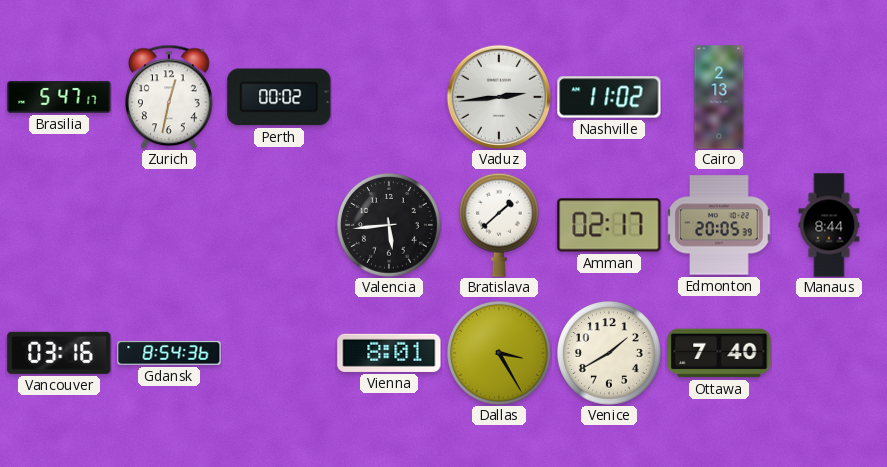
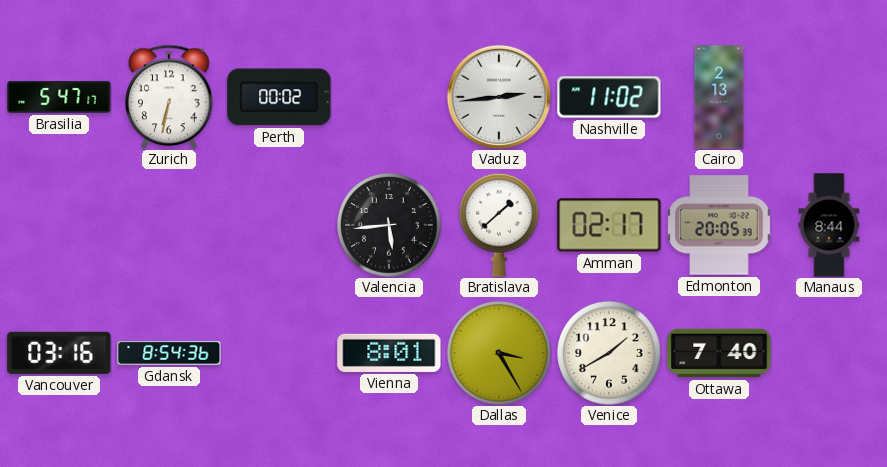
Zurich: 12:32 -> 6:32
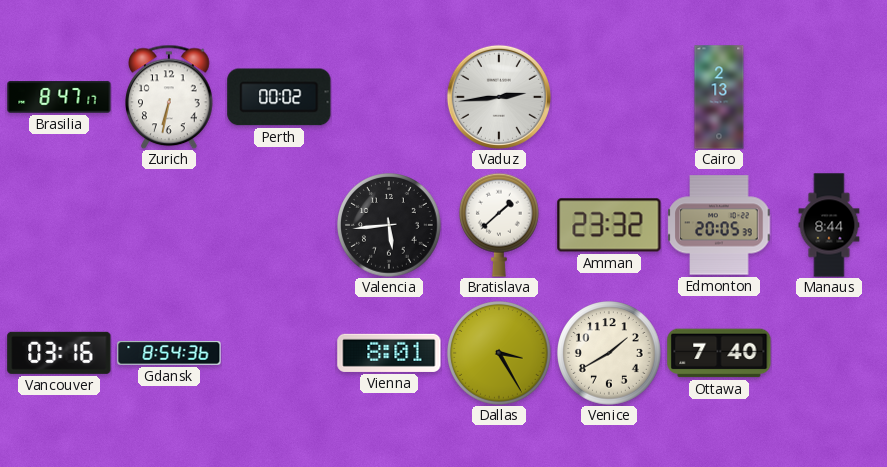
Brasilia: 5:47 -> 8:47
Nashville: 11:02 -> none
Amman: 02:17 -> 23:32
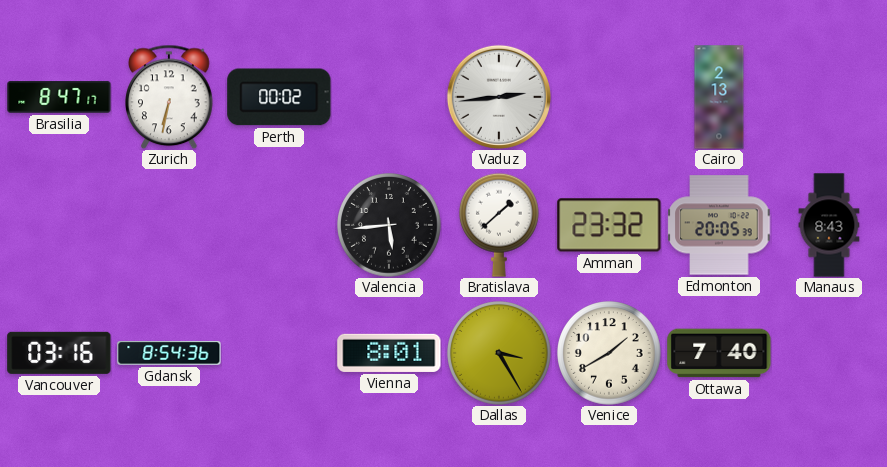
Manaus: 8:44 -> 8:43
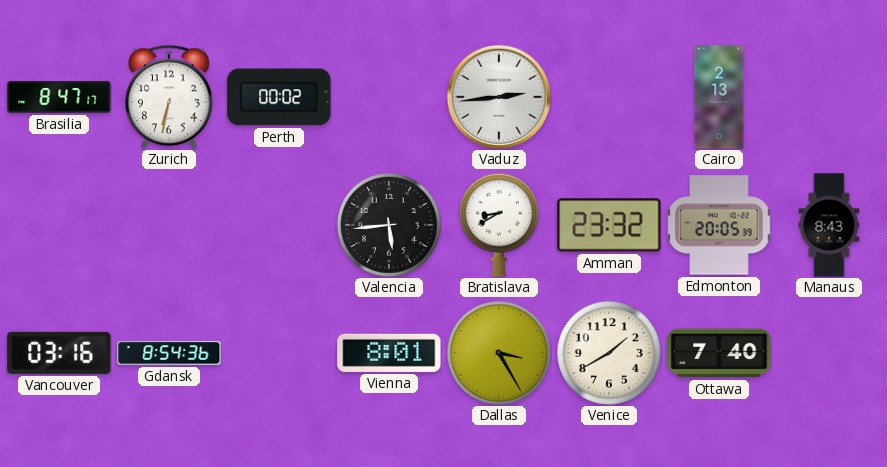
Bratislava: 1:38 -> 8:40
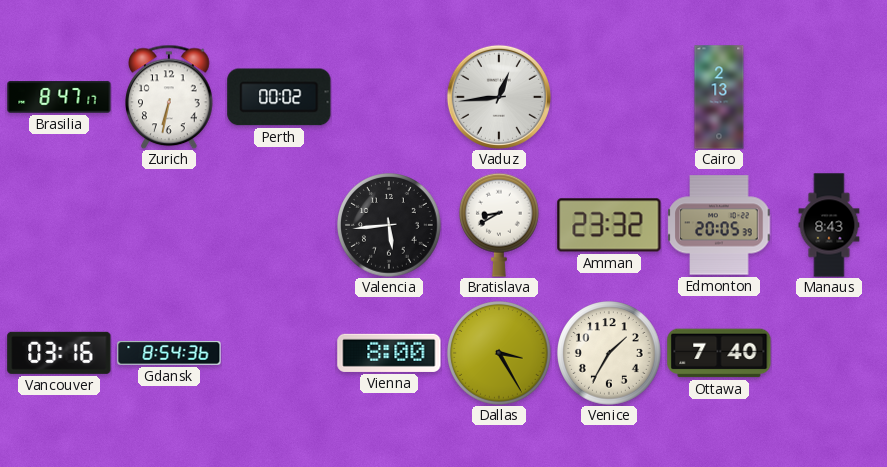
Vaduz: 2:44 -> 12:44
Vienna: 8:01 -> 8:00
Venice: 1:40 -> 1:35
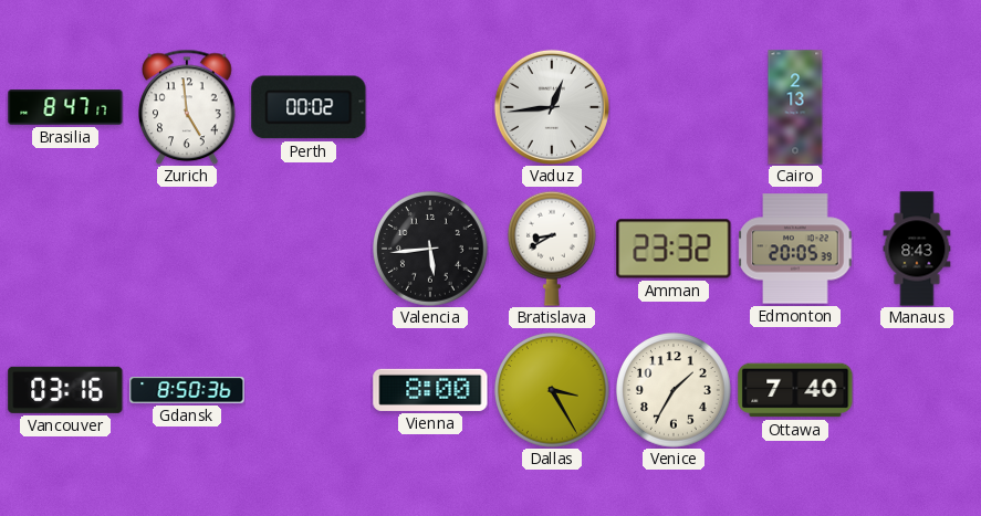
Zurich: 6:32 -> 4:59
Gdansk: 8:54 -> 8:50
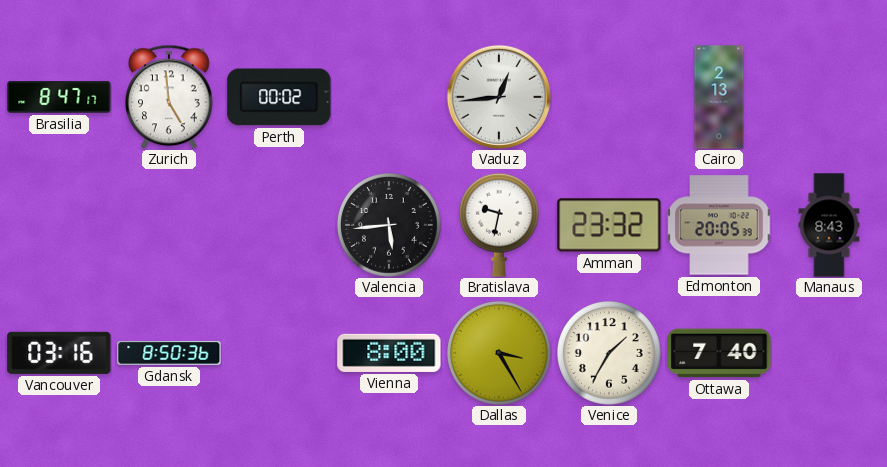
Bratislava: 8:40 -> 9:32
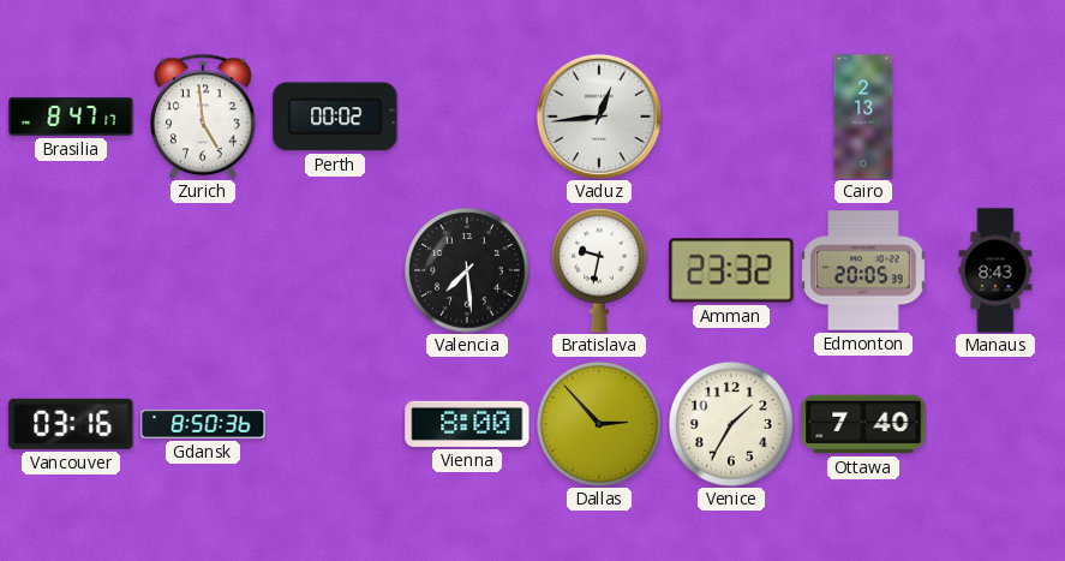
Valencia: 5:44 -> 7:29
Dallas: 3:25 -> 2:53
